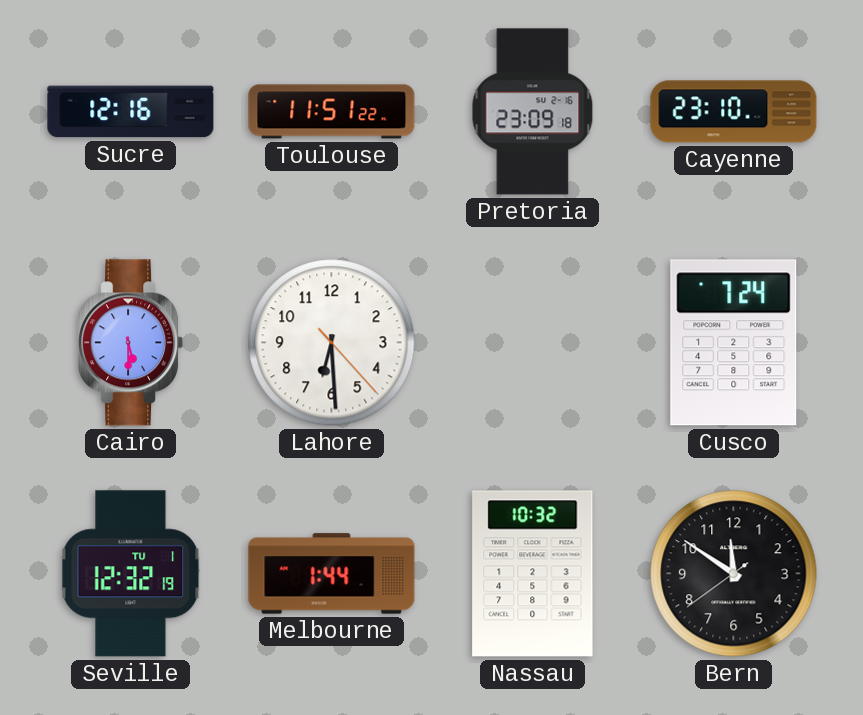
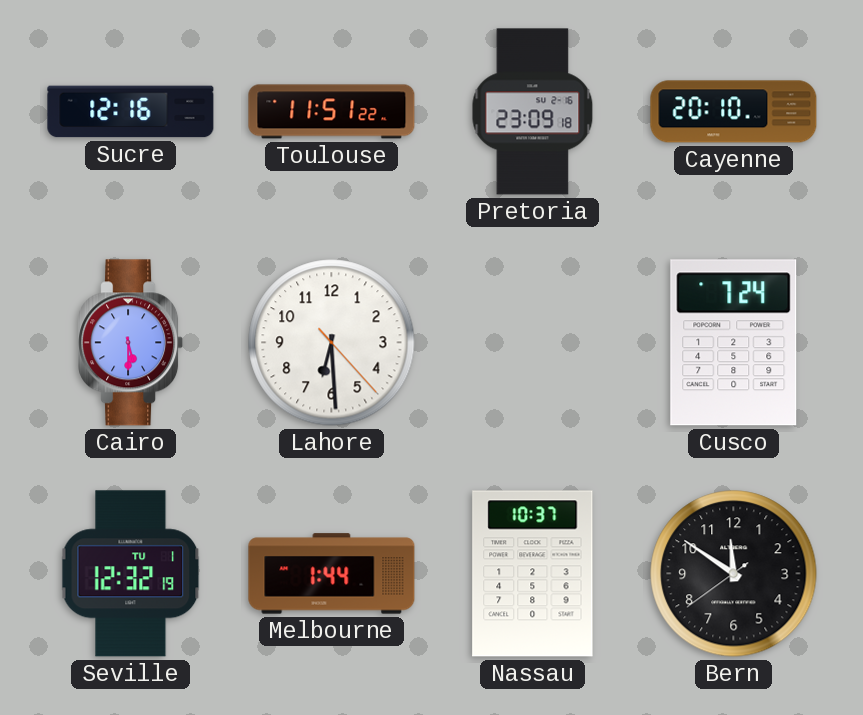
Cayenne: 23:10 -> 20:10
Nassau: 10:32 -> 10:37
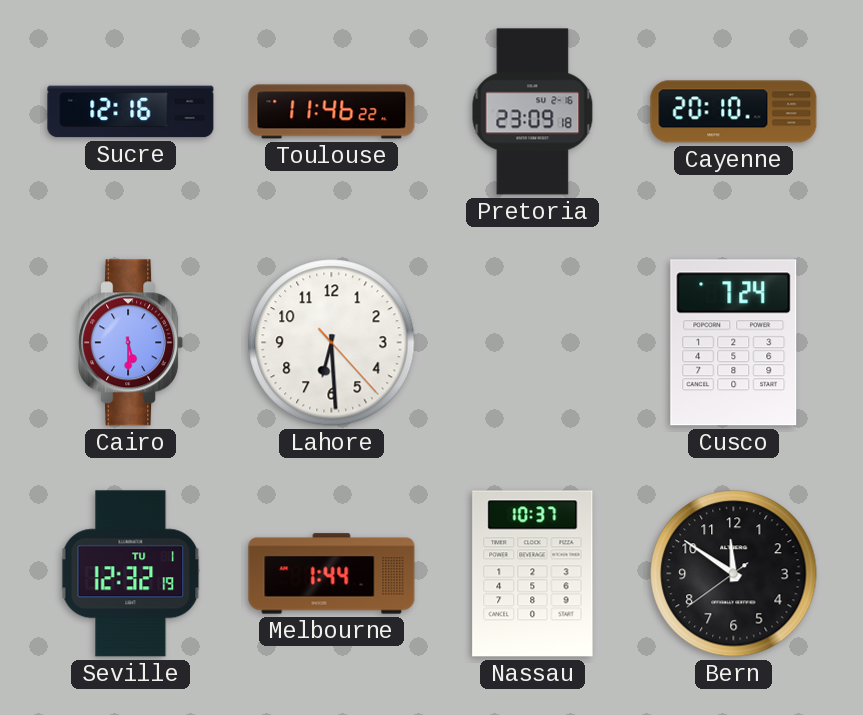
Toulouse: 11:51 -> 11:46
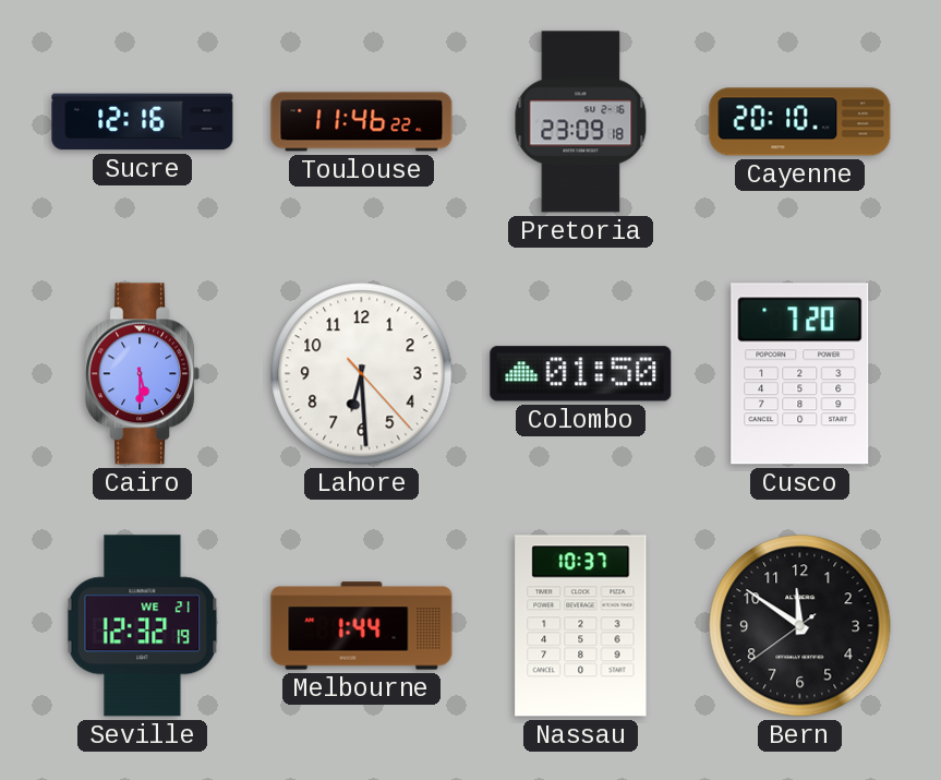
Colombo: none -> 01:50
Cusco: 7:24 -> 7:20
Seville date: TU 1 -> WE 21
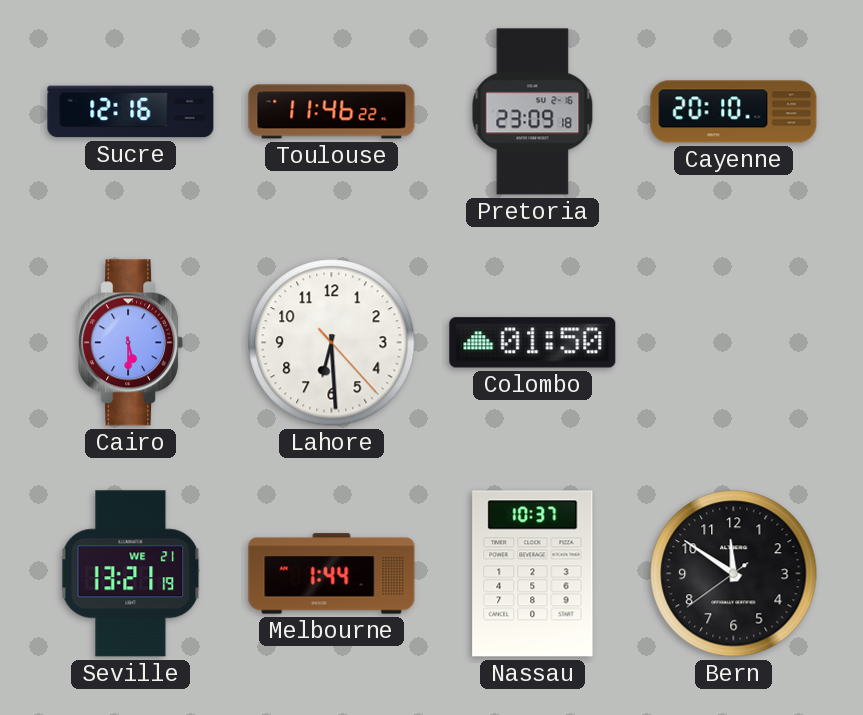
Cusco: 7:20 -> none
Seville: 12:32 -> 13:21
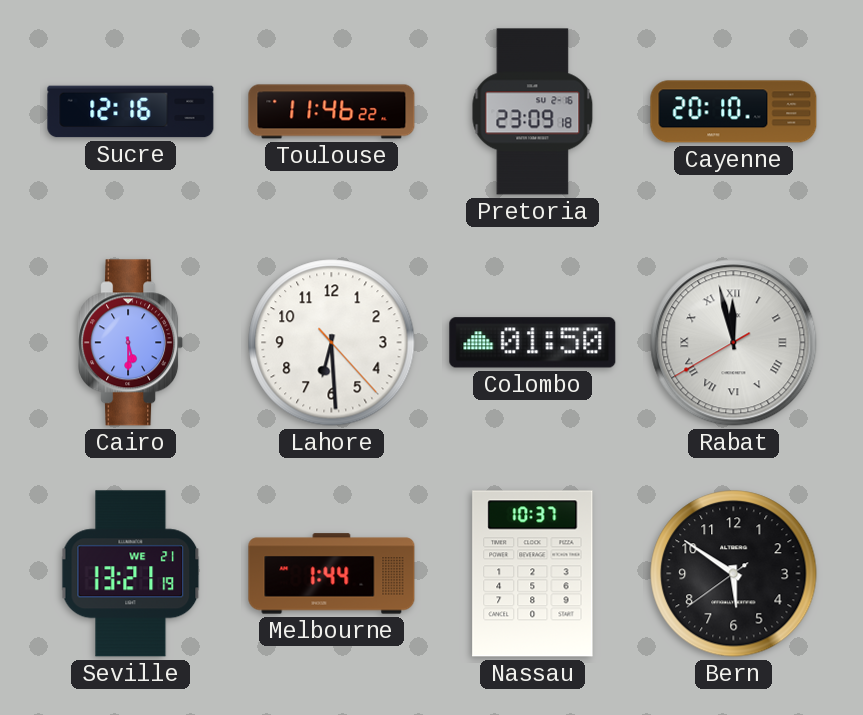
Rabat: none -> 11:57
Bern: 11:50 -> 5:50
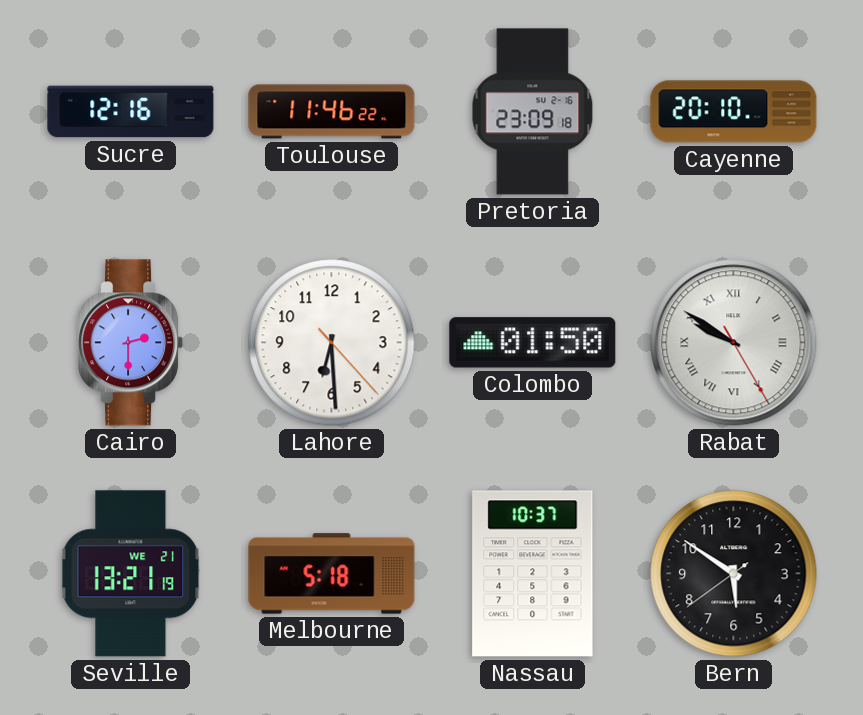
Cairo: 5:30 -> 2:30
Rabat: 11:57 -> 9:50
Melbourne: 1:44 -> 5:18
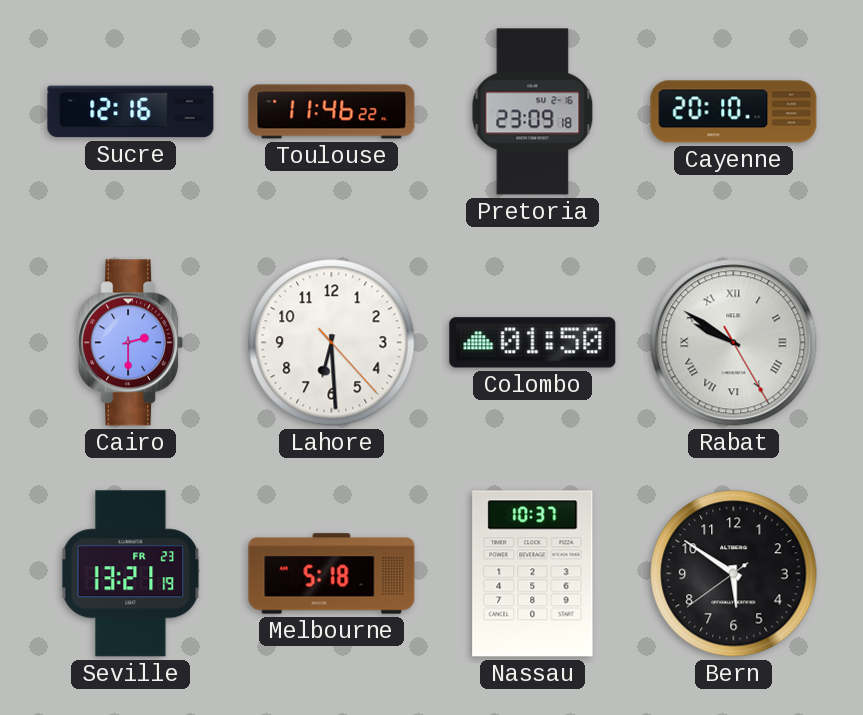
Seville date: WE 21 -> FR 23
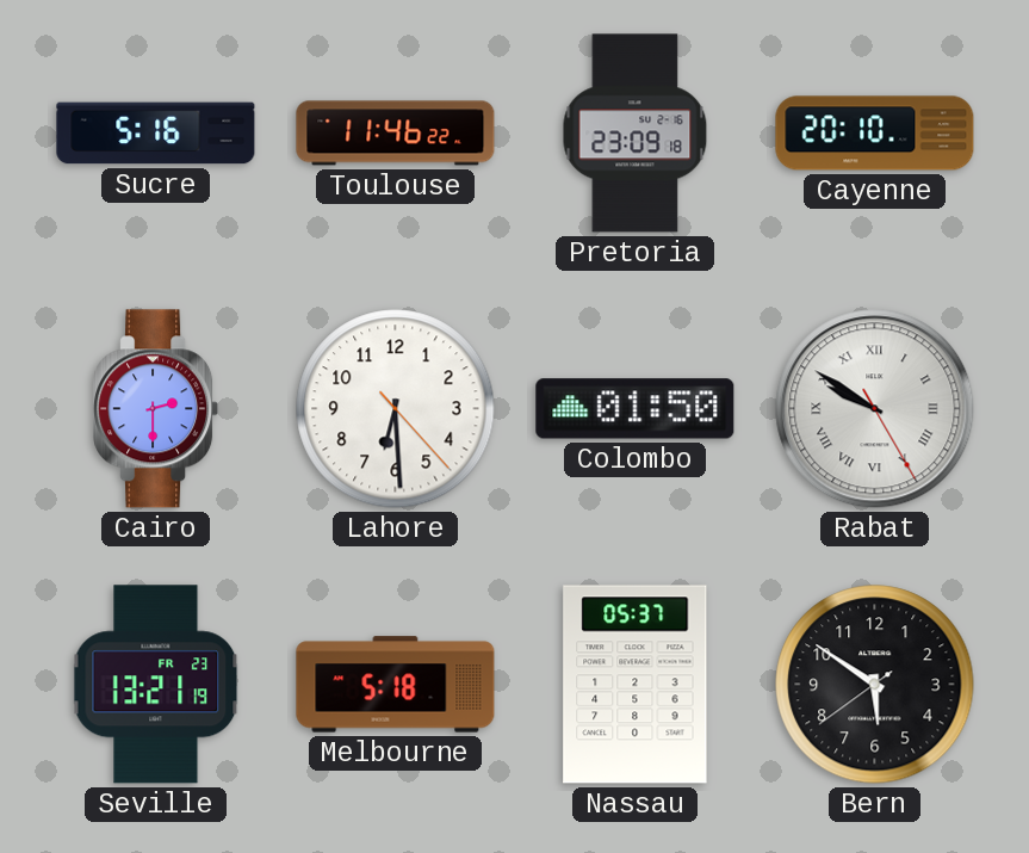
Sucre: 12:16 -> 5:16
Nassau: 10:37 -> 05:37
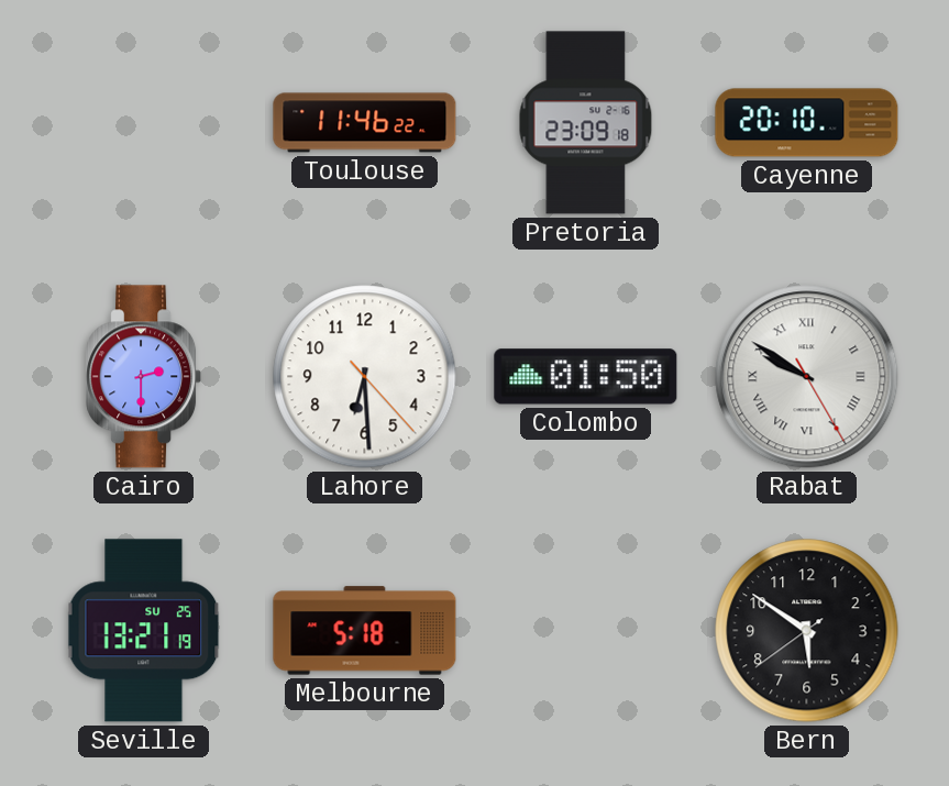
Sucre: 5:16 -> none
Seville date: FR 23 -> SU 25
Nassau: 05:37 -> none
